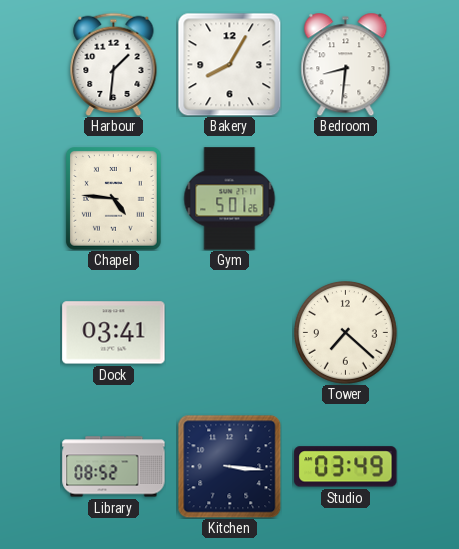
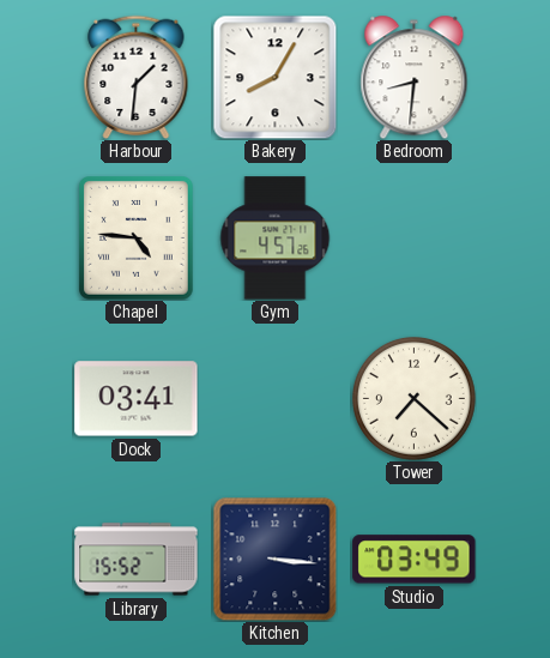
Gym: 5:01 -> 4:57
Library: 08:52 -> 15:52
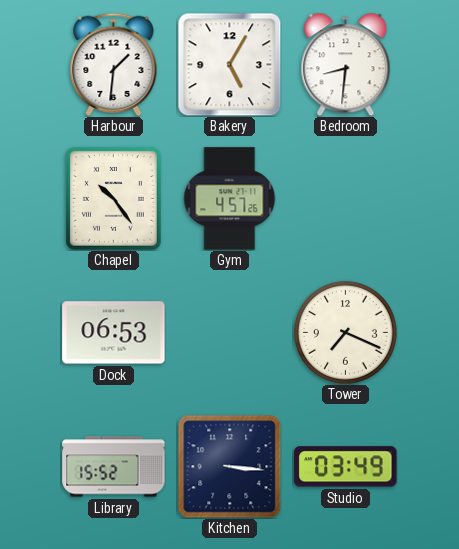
Bakery: 8:05 -> 5:05
Chapel: 4:46 -> 10:24
Dock: 03:41 -> 06:53
Tower: 7:22 -> 7:19
